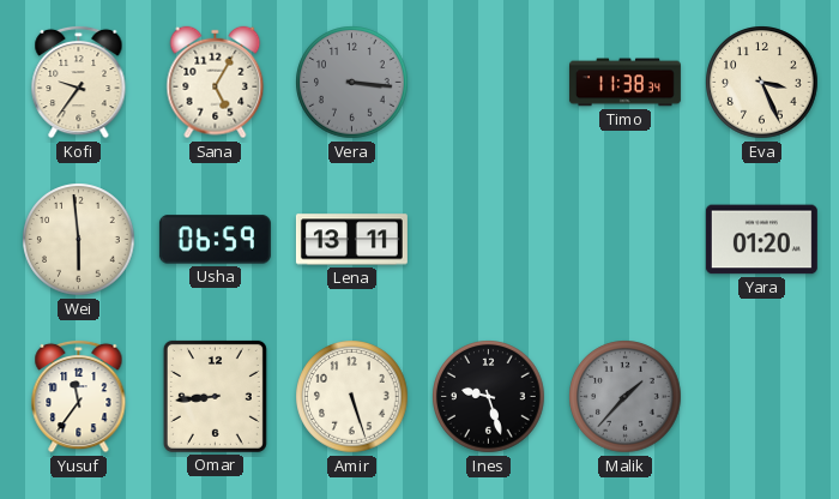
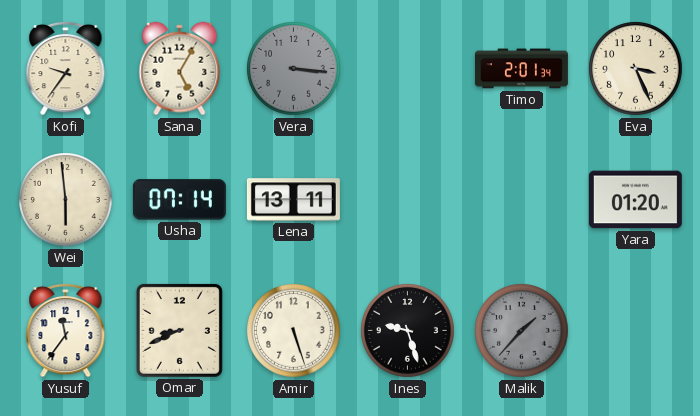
Timo: 11:38 -> 2:01
Usha: 06:59 -> 07:14
Omar: 8:44 -> 8:41
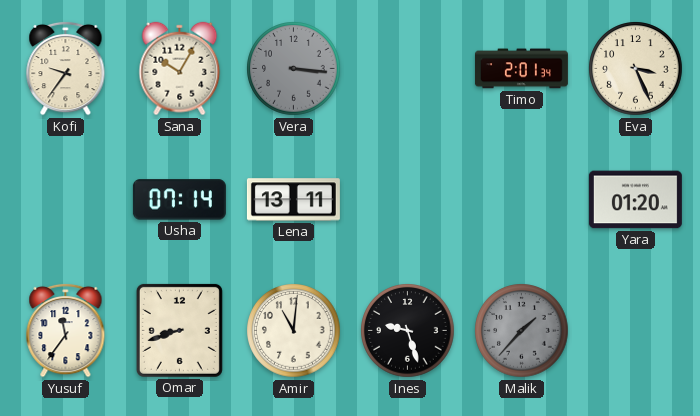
Sana: 5:05 -> 10:05
Wei: 5:59 -> none
Omar: 8:41 -> 8:42
Amir: 5:27 -> 11:01
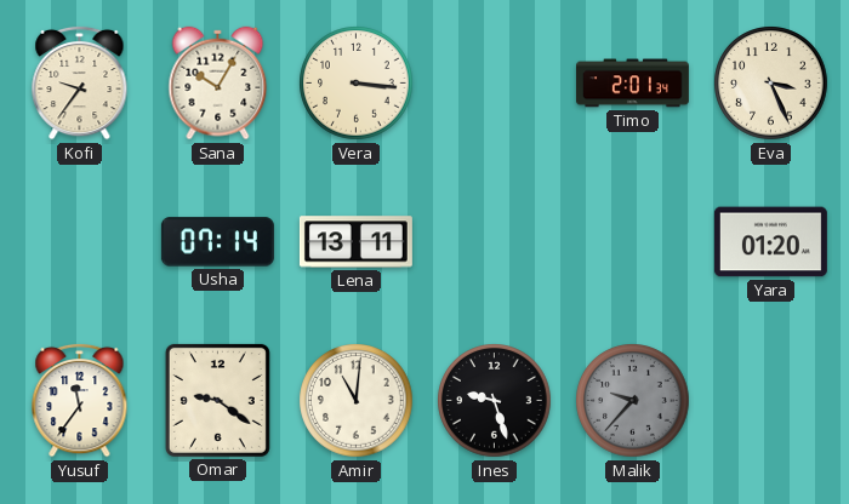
Vera dial: grey -> cream
Omar: 8:42 -> 9:21
Malik: 1:37 -> 9:37
